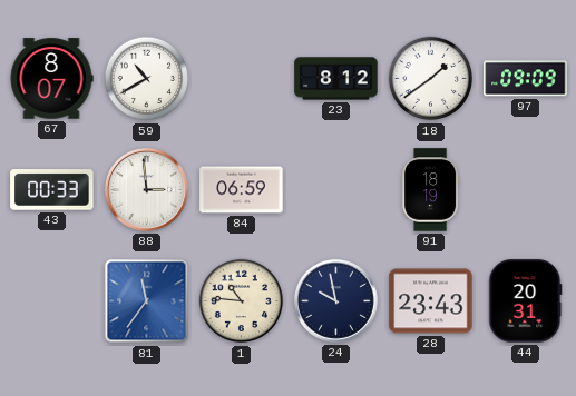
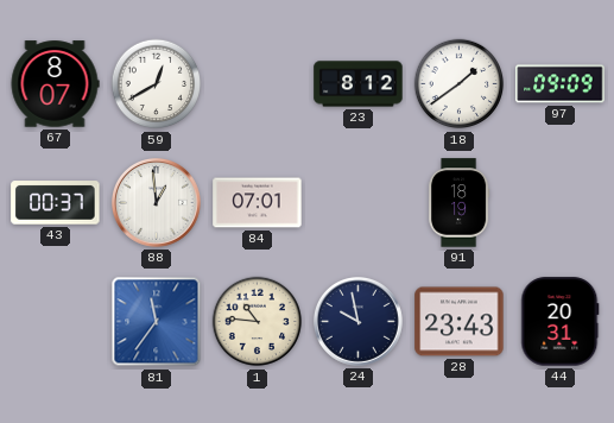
59: 10:40 -> 12:40
43: 00:33 -> 00:37
88: 2:59 -> 12:59
84: 06:59 -> 07:01
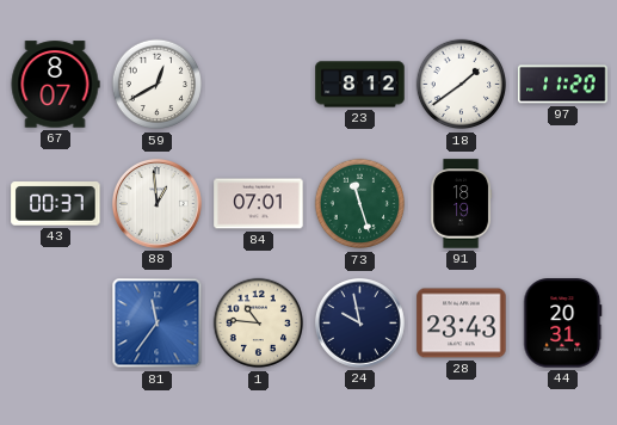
97: 09:09 -> 11:20
73: none -> 11:27
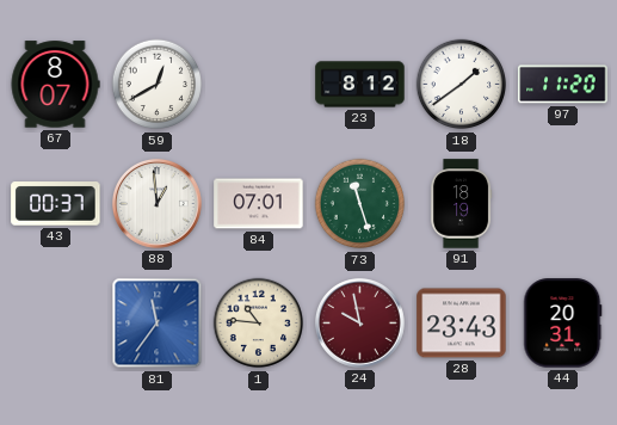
24 dial: navy -> burgundy
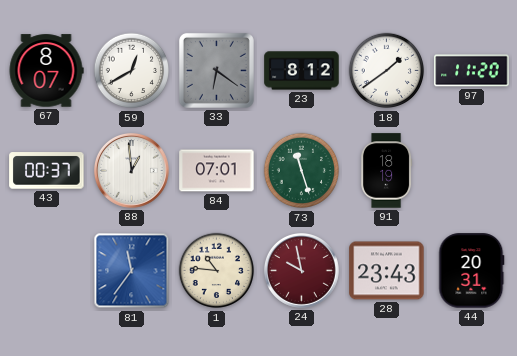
33: none -> 6:21
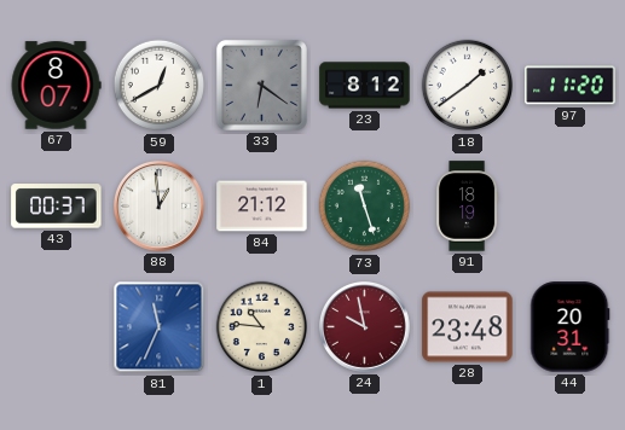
84: 07:01 -> 21:12
81: 11:36 -> 11:34
28: 23:43 -> 23:48
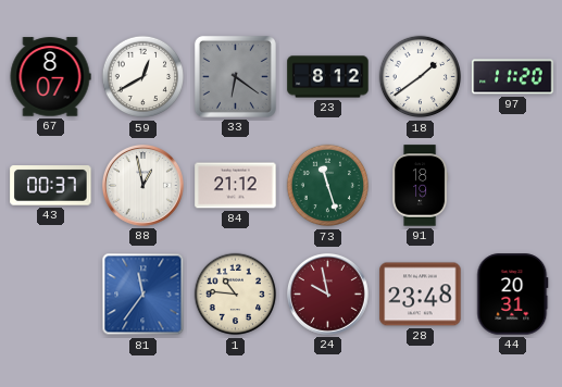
88: 12:59 -> 12:58
81: 11:34 -> 11:36
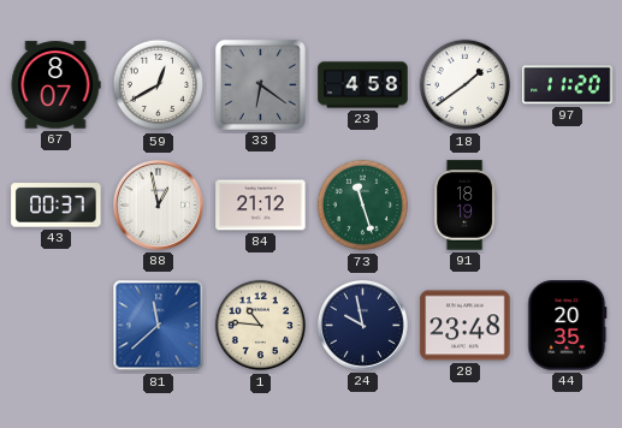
23: 8:12 -> 4:58
81: 11:36 -> 11:38
24 dial: burgundy -> navy
44: 20:31 -> 20:35
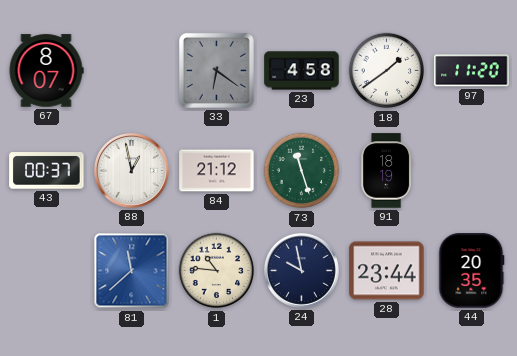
59: 12:40 -> none
28: 23:48 -> 23:44
